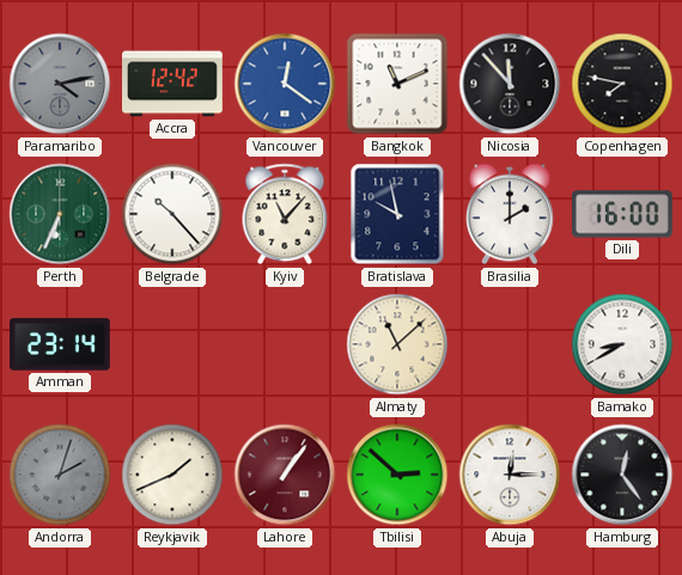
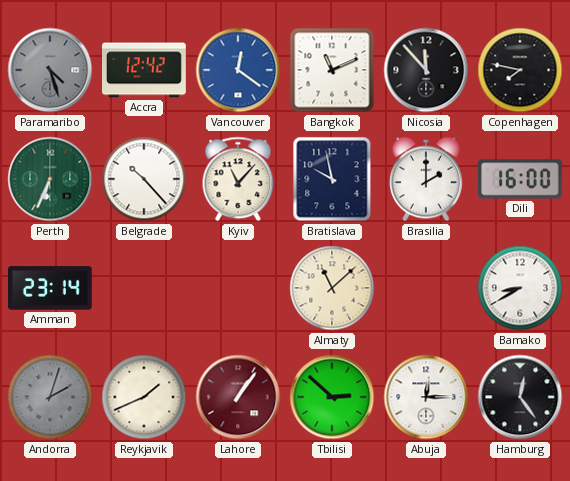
Paramaribo: 4:13 -> 4:27
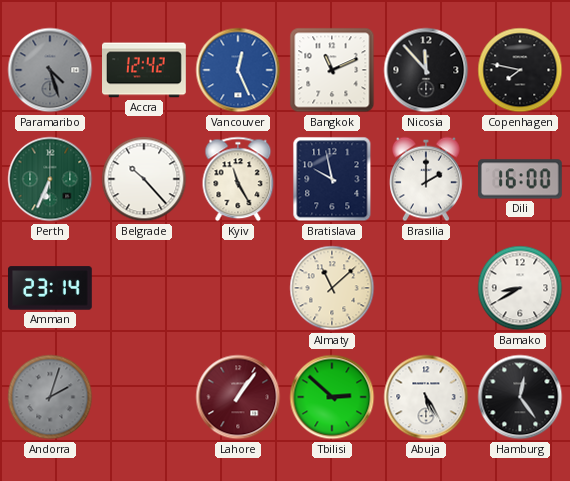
Vancouver: 12:21 -> 12:26
Kyiv: 11:07 -> 11:25
Reykjavik: 1:41 -> none
Abuja: 12:15 -> 5:25
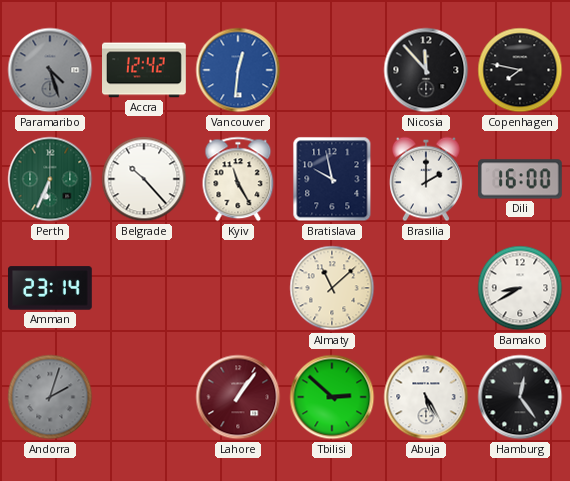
Vancouver: 12:26 -> 12:31
Bangkok: 11:11 -> none
